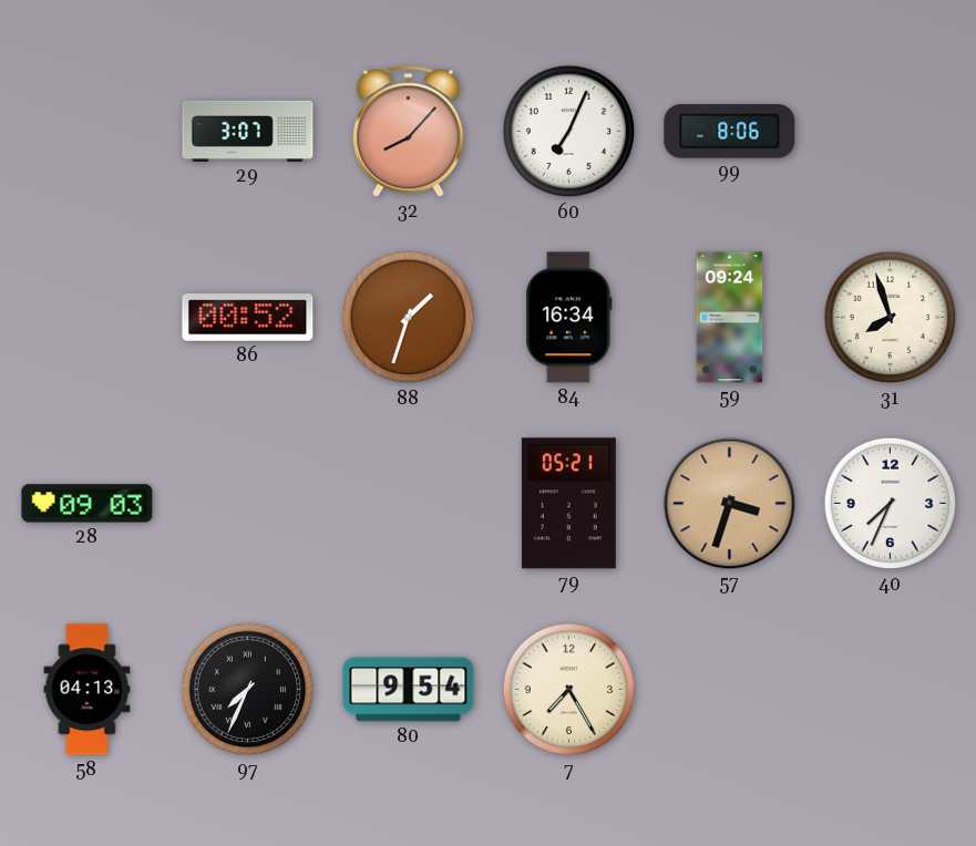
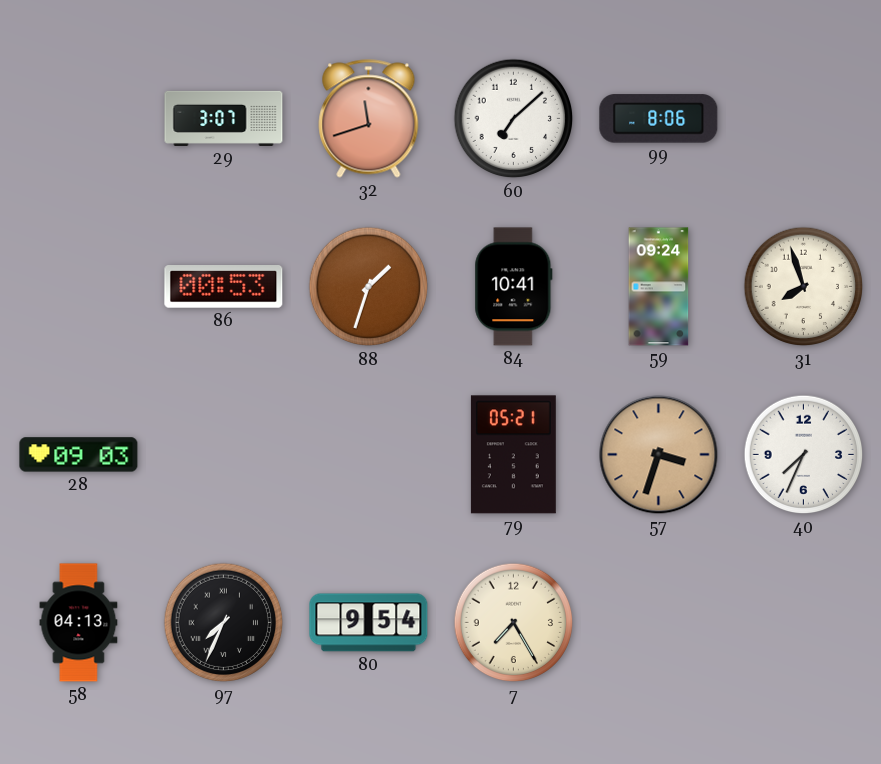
32: 8:07 -> 11:42
60: 7:04 -> 7:08
86: 00:52 -> 00:53
84: 16:34 -> 10:41
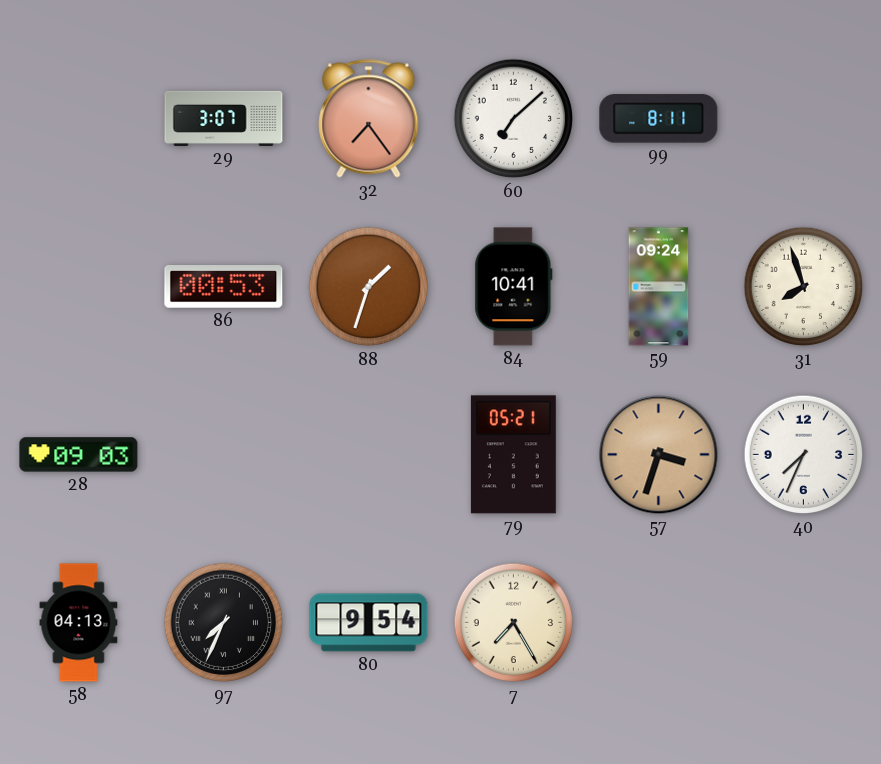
32: 11:42 -> 7:24
99: 8:06 -> 8:11
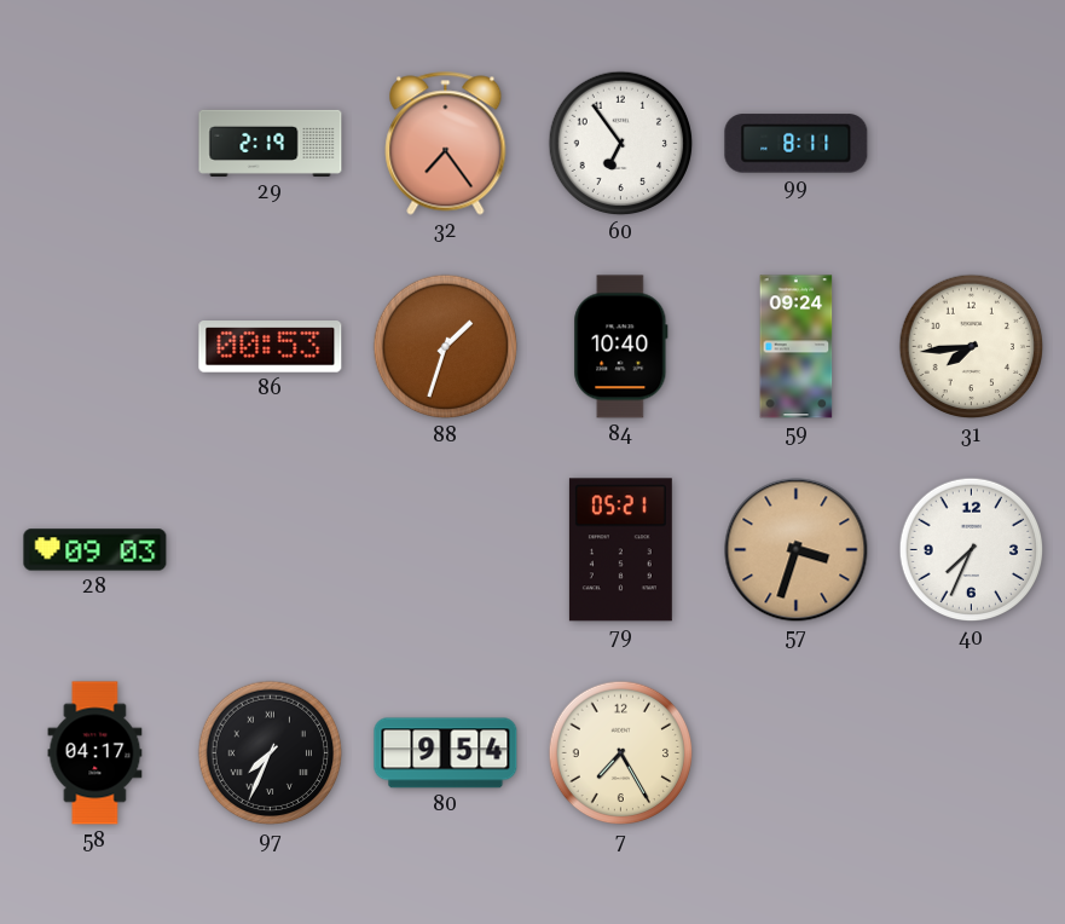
29: 3:07 -> 2:19
60: 7:08 -> 6:54
84: 10:41 -> 10:40
31: 7:57 -> 7:44
58: 04:13 -> 04:17
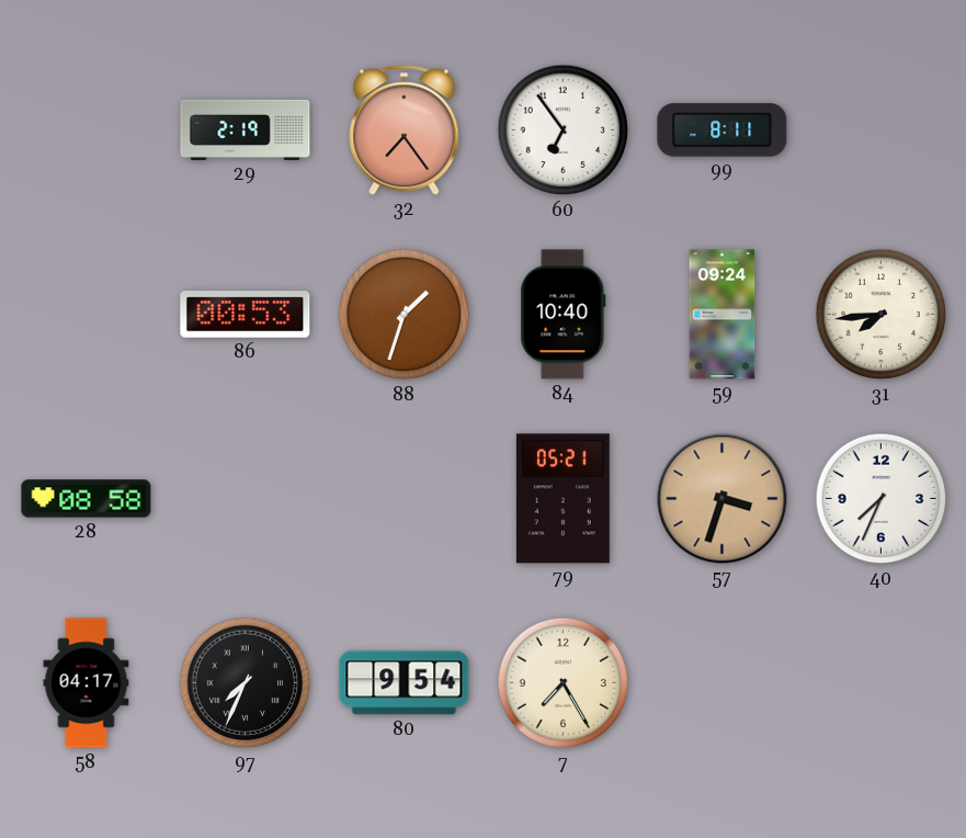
28: 09:03 -> 08:58
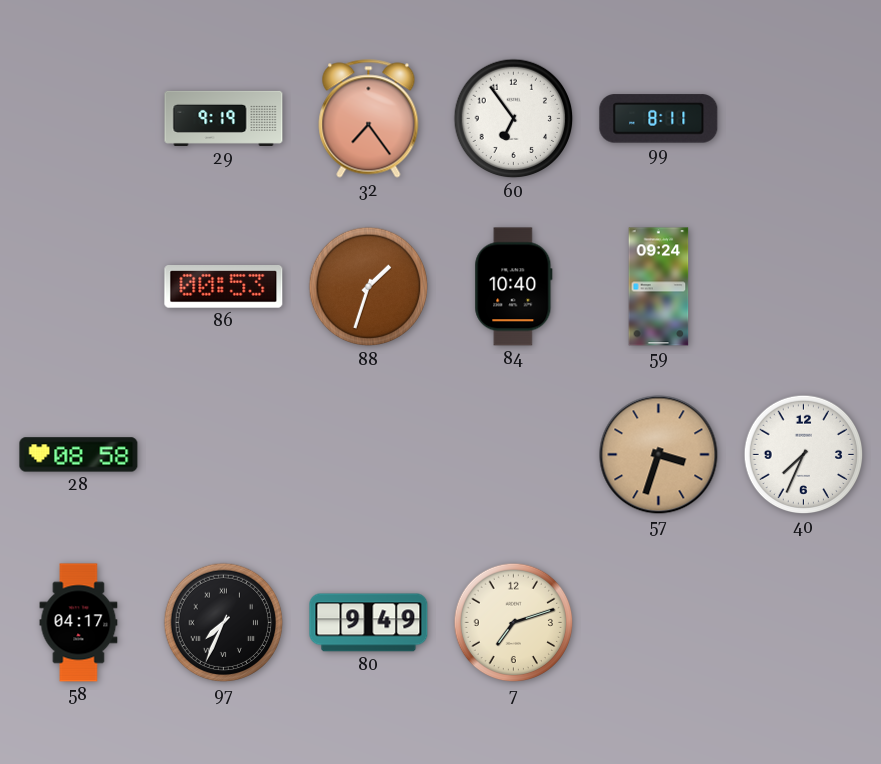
29: 2:19 -> 9:19
31: 7:44 -> none
79: 05:21 -> none
80: 9:54 -> 9:49
7: 7:25 -> 7:12
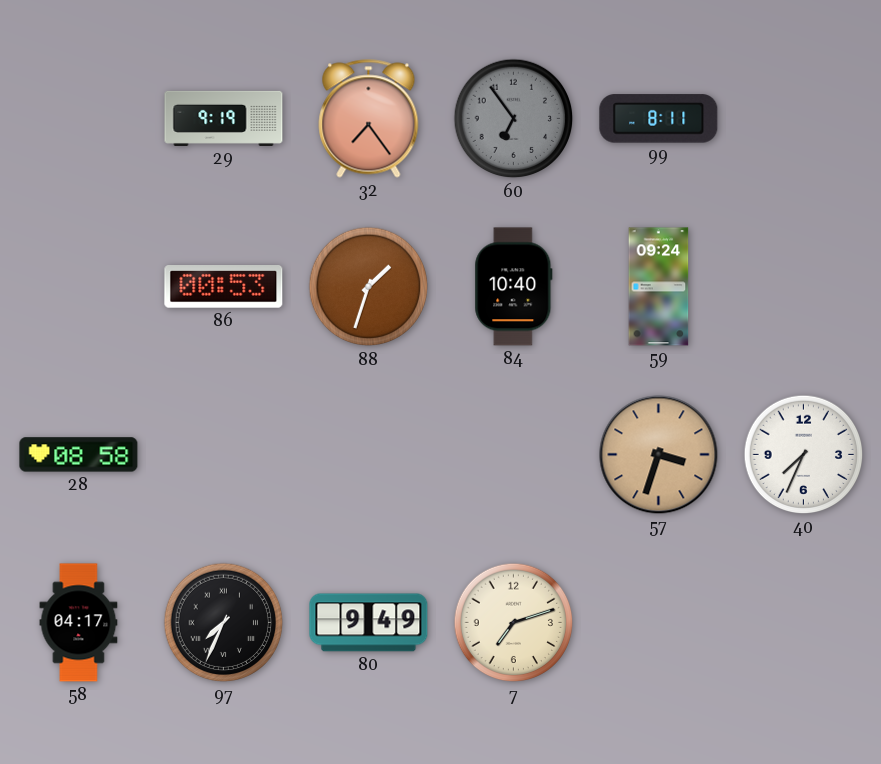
60 dial: white -> grey
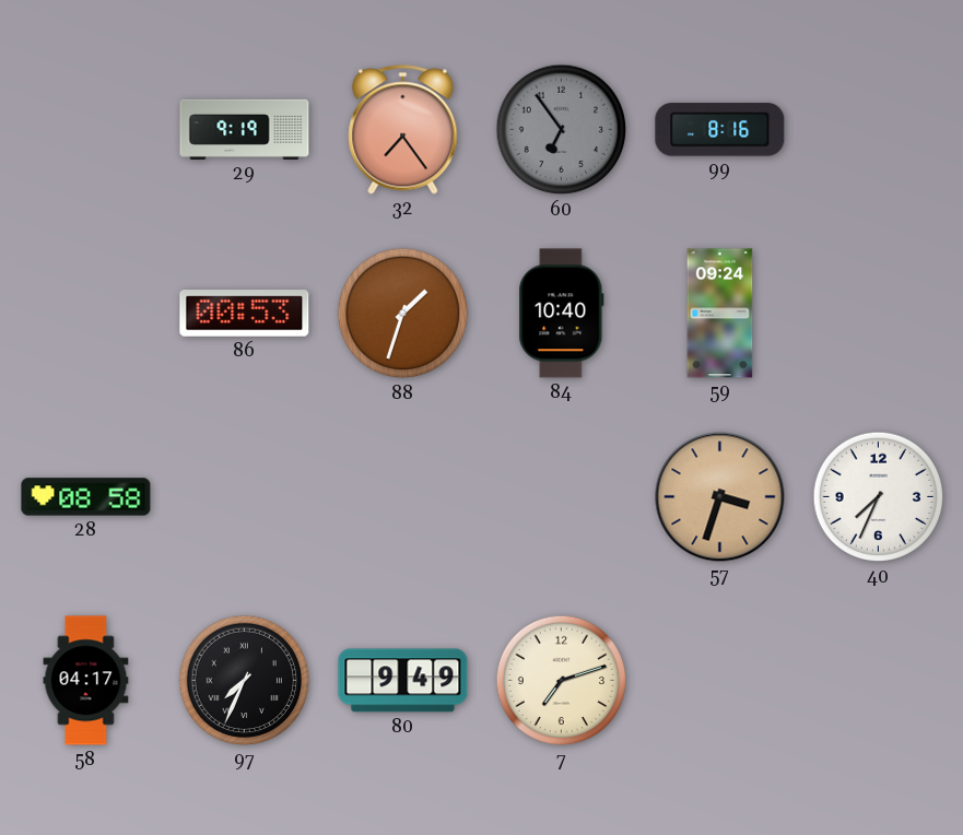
99: 8:11 -> 8:16
